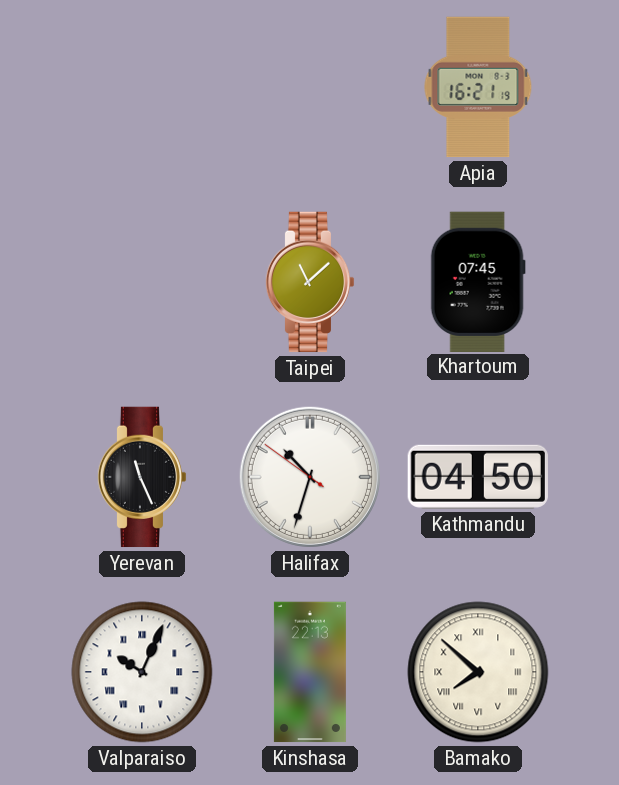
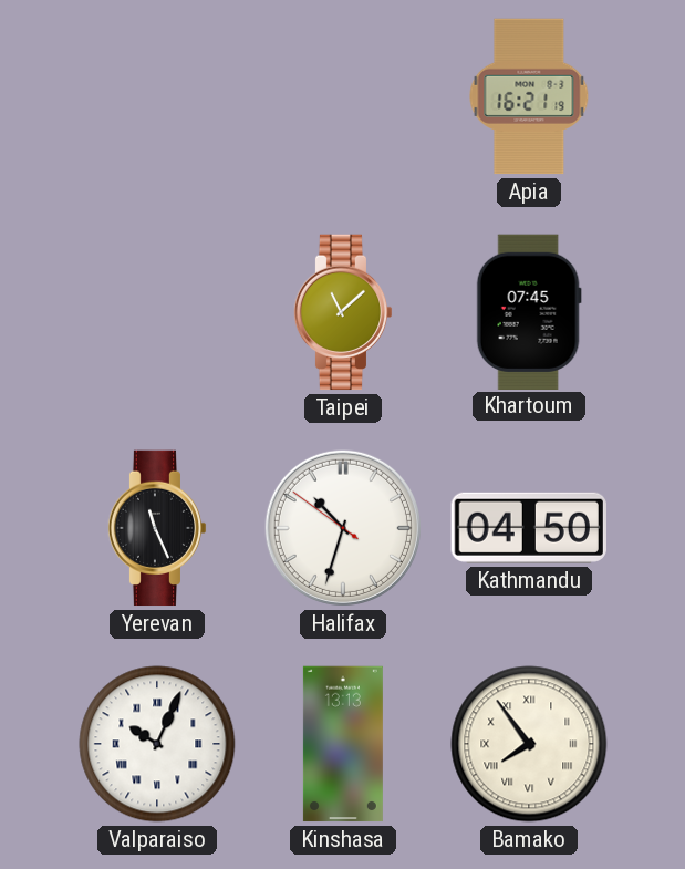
Kinshasa: 22:13 -> 13:13
Bamako: 7:52 -> 7:54
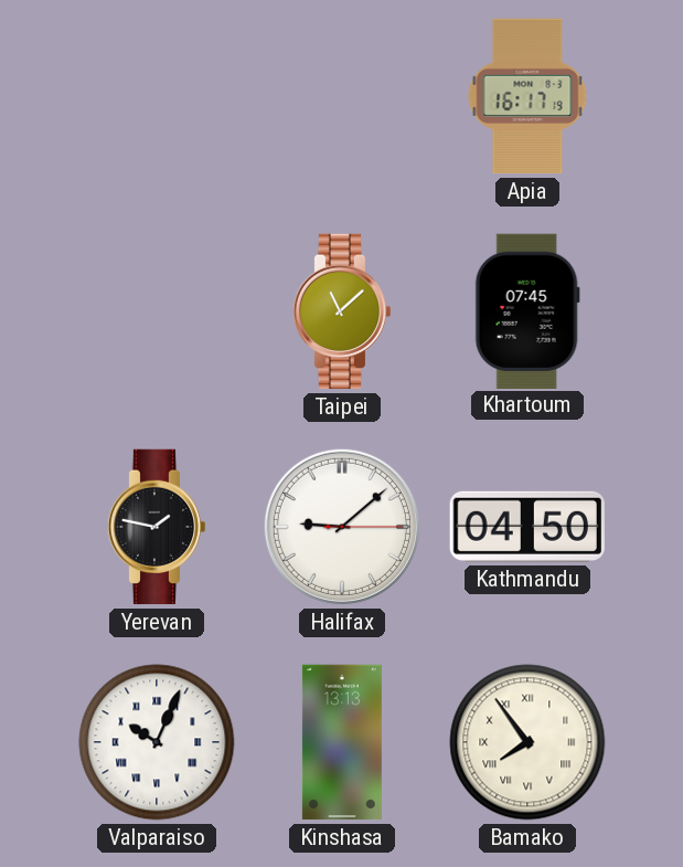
Apia: 16:21 -> 16:17
Yerevan: 11:26 -> 1:47
Halifax: 10:32 -> 9:08
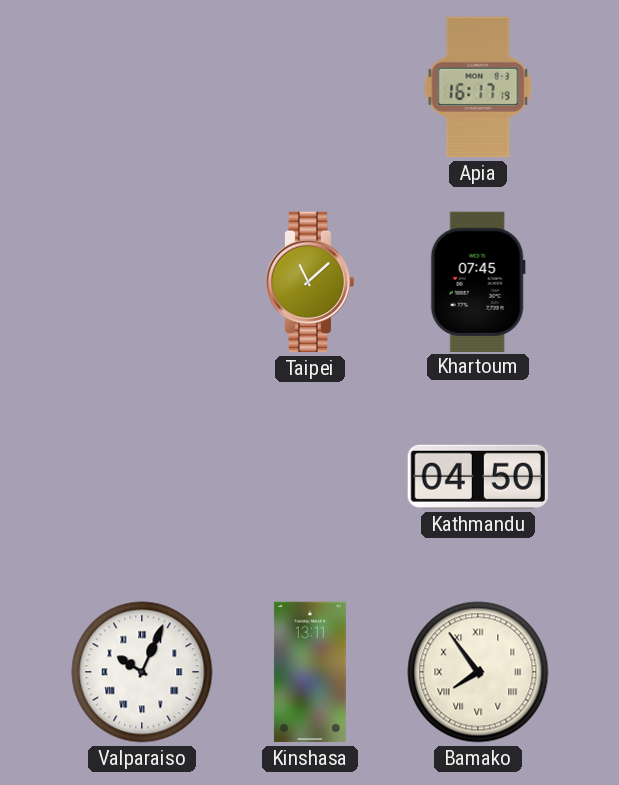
Yerevan: 1:47 -> none
Halifax: 9:08 -> none
Kinshasa: 13:13 -> 13:11
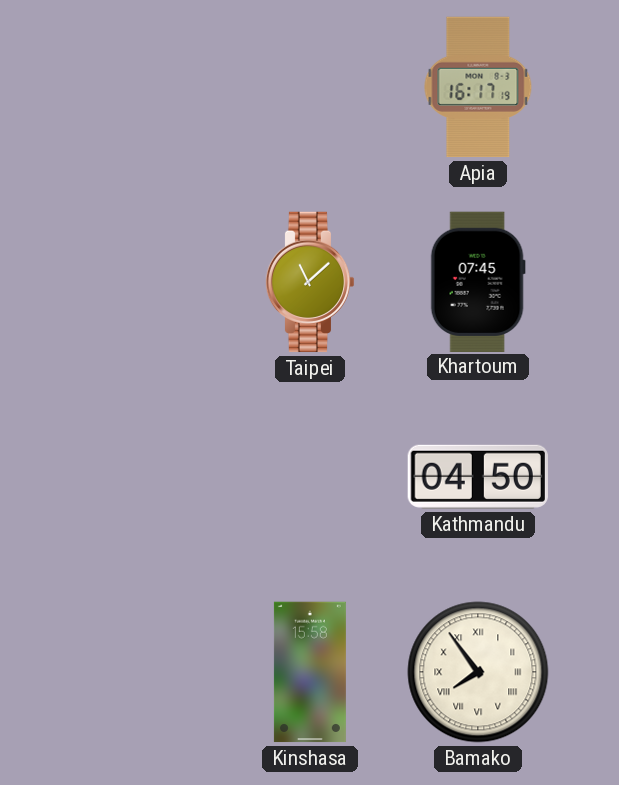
Valparaiso: 10:04 -> none
Kinshasa: 13:11 -> 15:58
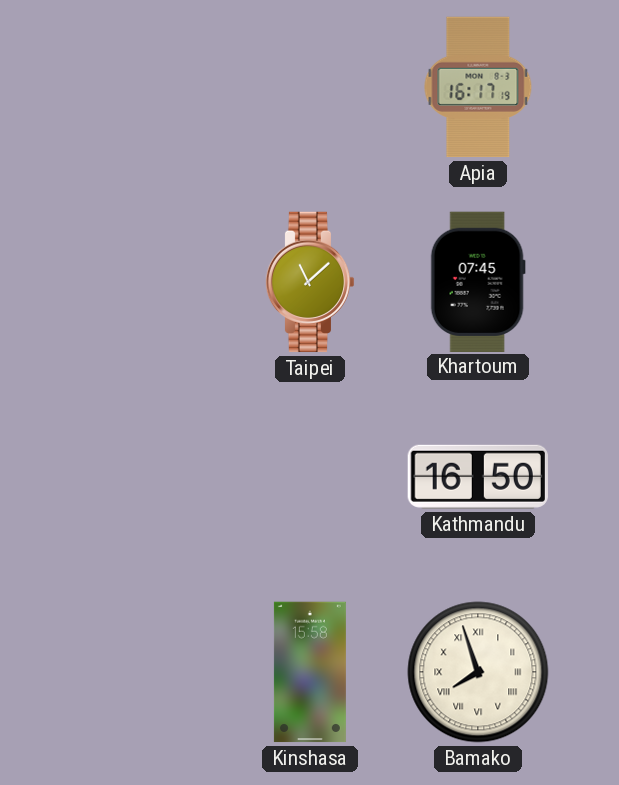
Kathmandu: 04:50 -> 16:50
Bamako: 7:54 -> 7:57
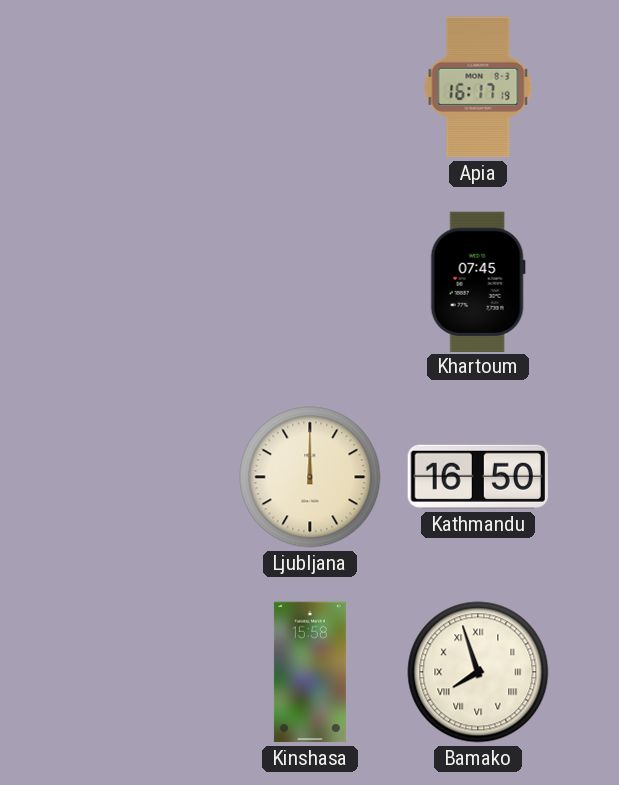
Taipei: 11:08 -> none
Ljubljana: none -> 12:00
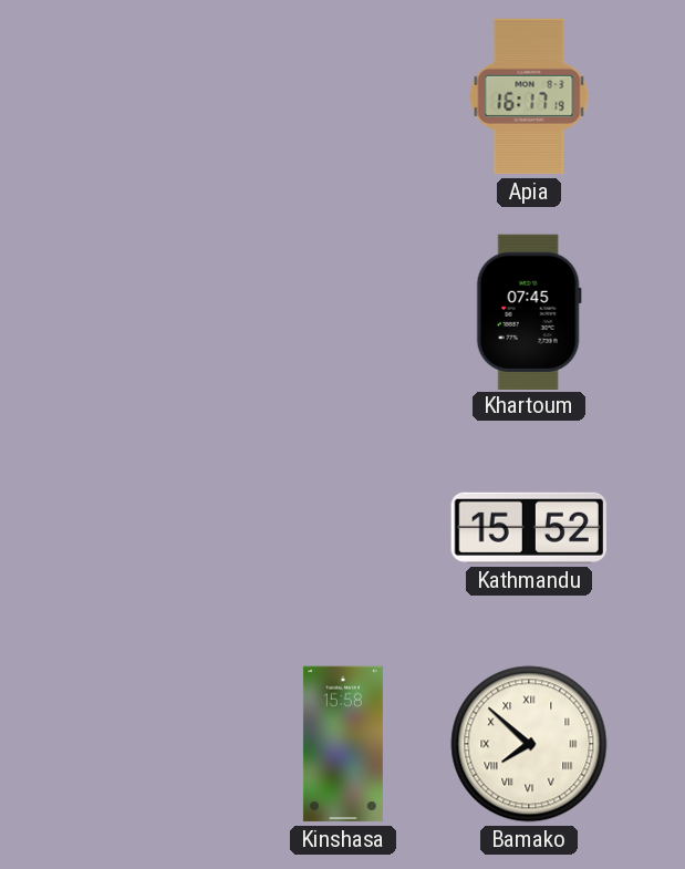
Ljubljana: 12:00 -> none
Kathmandu: 16:50 -> 15:52
Bamako: 7:57 -> 7:52
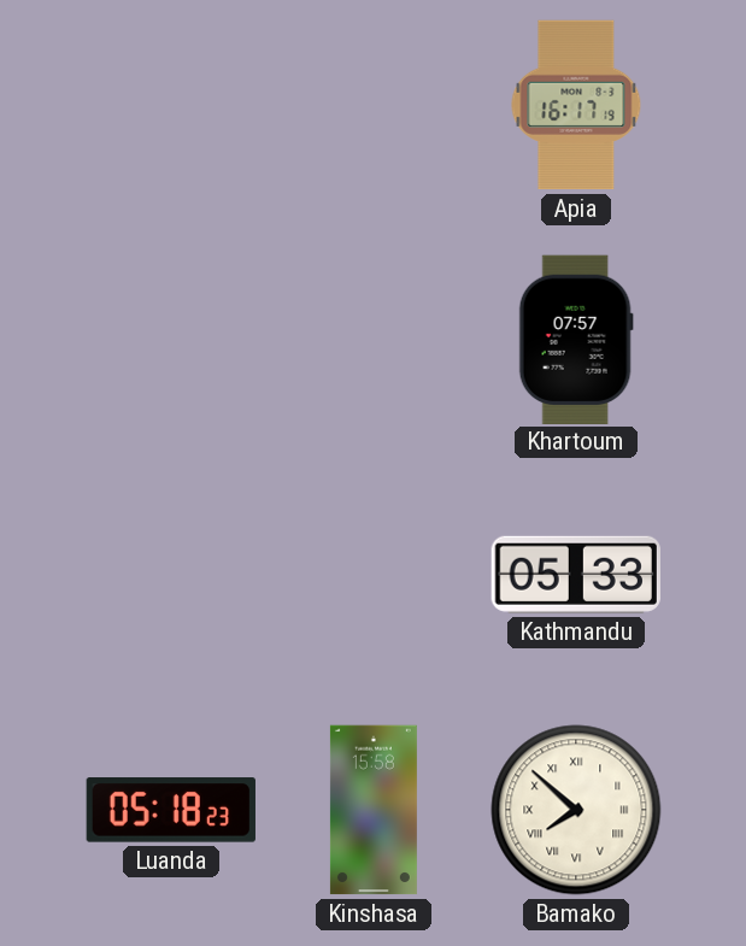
Khartoum: 07:45 -> 07:57
Kathmandu: 15:52 -> 05:33
Luanda: none -> 05:18
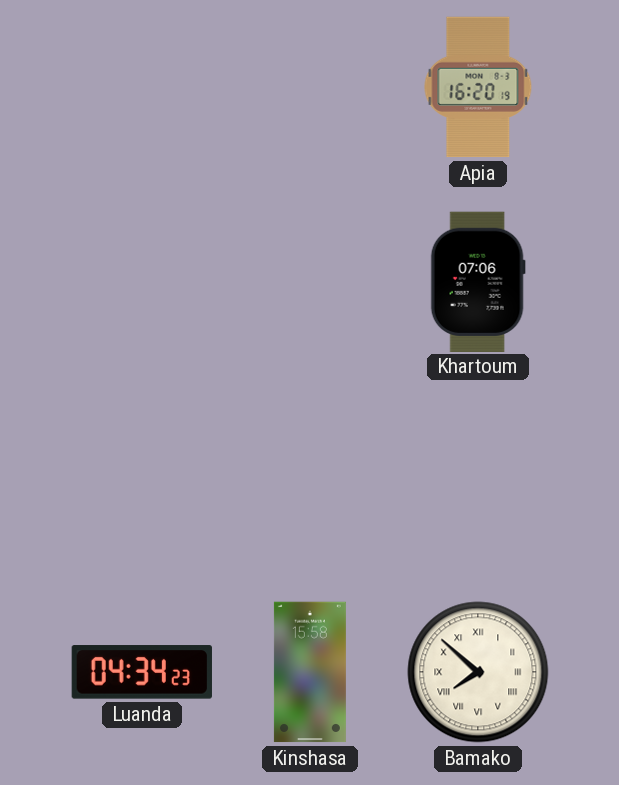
Apia: 16:17 -> 16:20
Khartoum: 07:57 -> 07:06
Kathmandu: 05:33 -> none
Luanda: 05:18 -> 04:34
